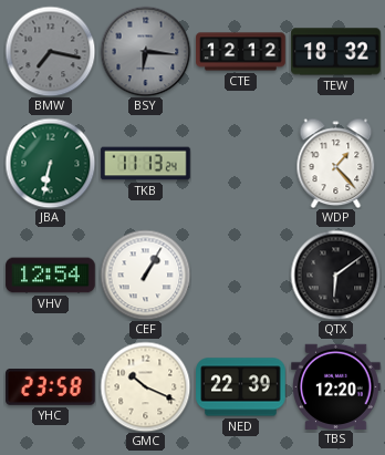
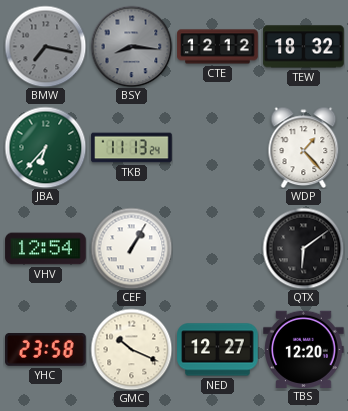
BSY: 6:16 -> 8:16
JBA: 6:32 -> 6:37
NED: 22:39 -> 12:27
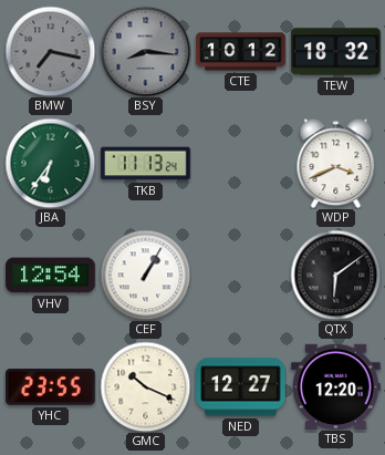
CTE: 12:12 -> 10:12
JBA: 6:37 -> 6:36
WDP: 1:23 -> 3:41
YHC: 23:58 -> 23:55
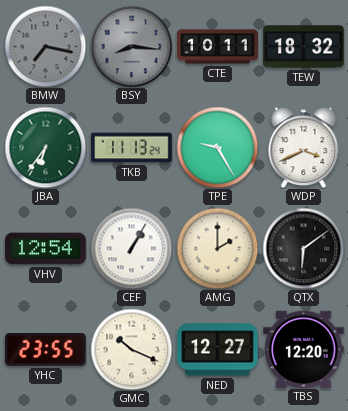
CTE: 10:12 -> 10:11
TPE: none -> 9:25
AMG: none -> 2:00
